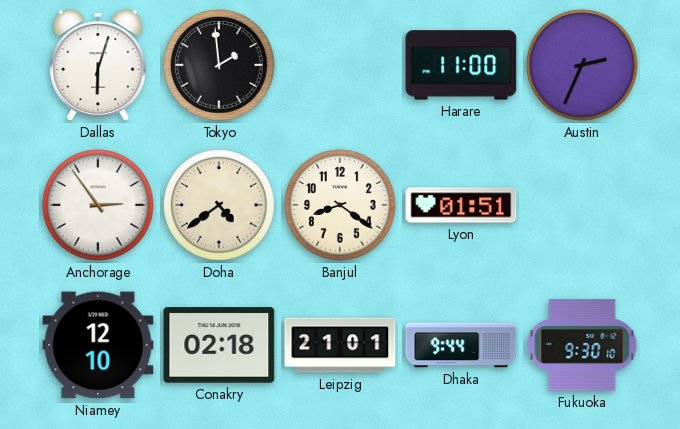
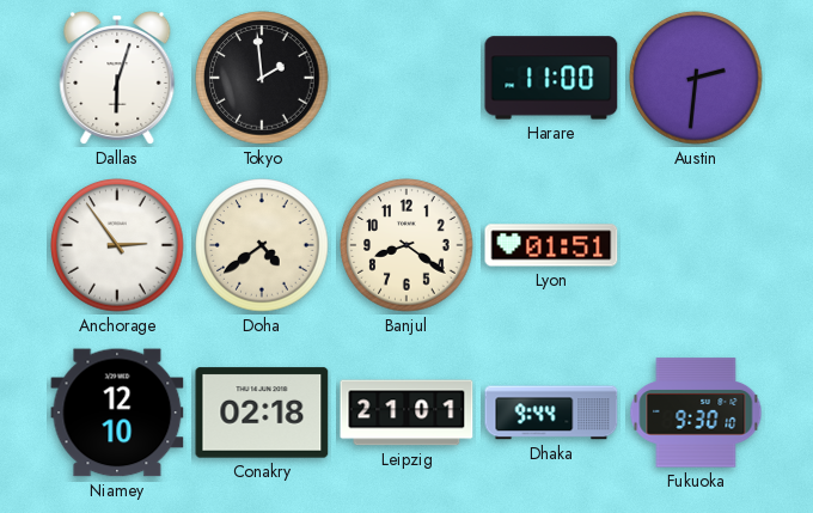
Austin: 2:34 -> 2:31
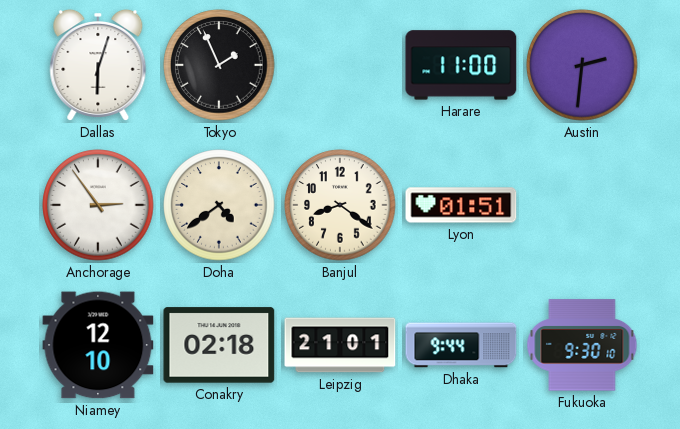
Tokyo: 1:59 -> 1:56
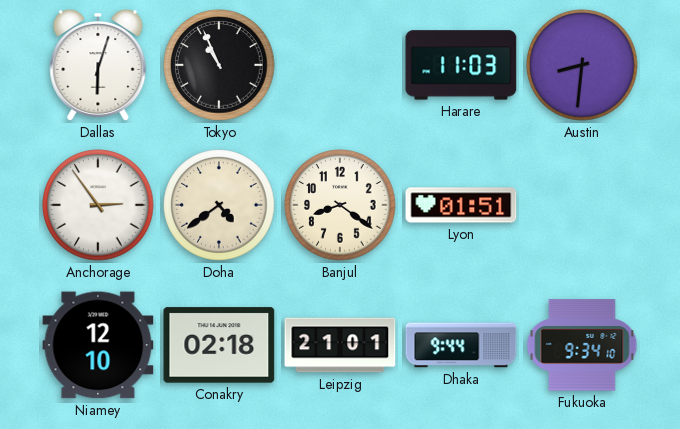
Tokyo: 1:56 -> 10:56
Harare: 11:00 -> 11:03
Austin: 2:31 -> 8:31
Fukuoka: 9:30 -> 9:34
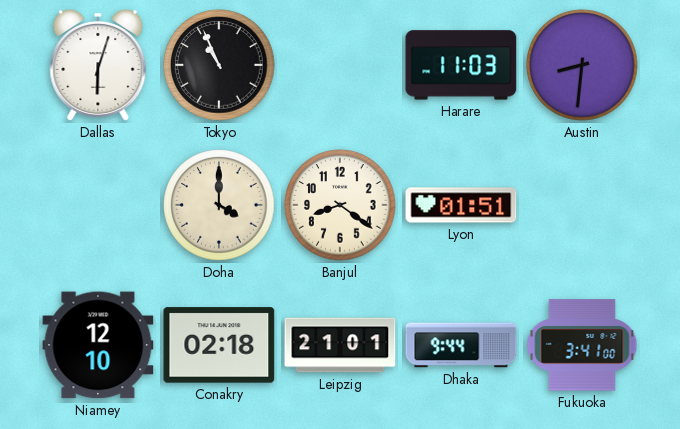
Anchorage: 2:54 -> none
Doha: 4:39 -> 4:00
Fukuoka: 9:34 -> 3:41
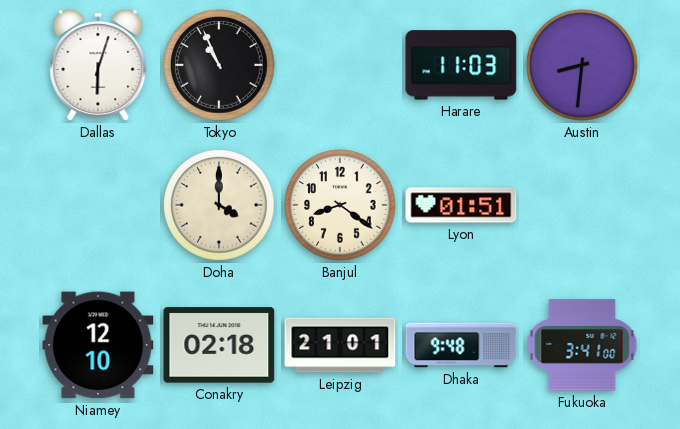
Dhaka: 9:44 -> 9:48
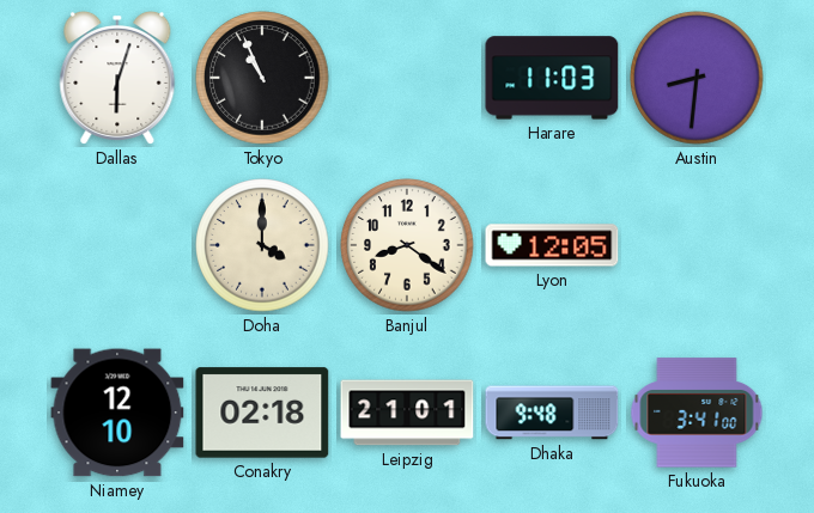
Lyon: 01:51 -> 12:05
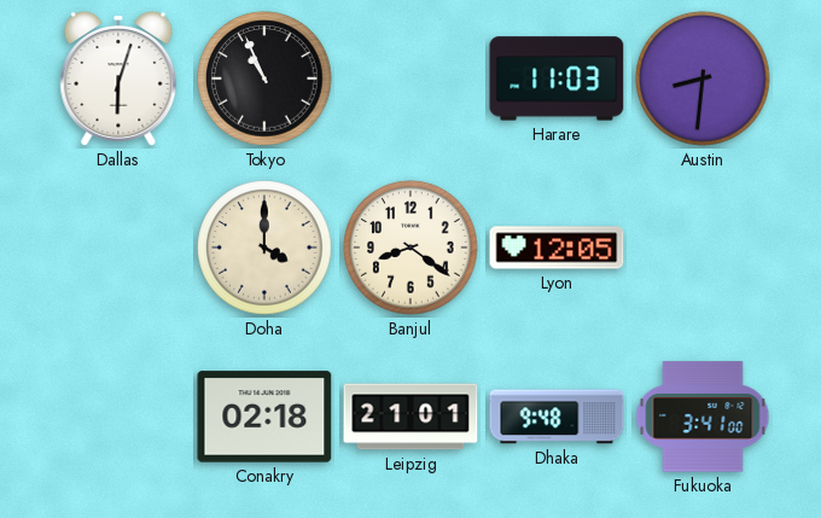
Niamey: 12:10 -> none
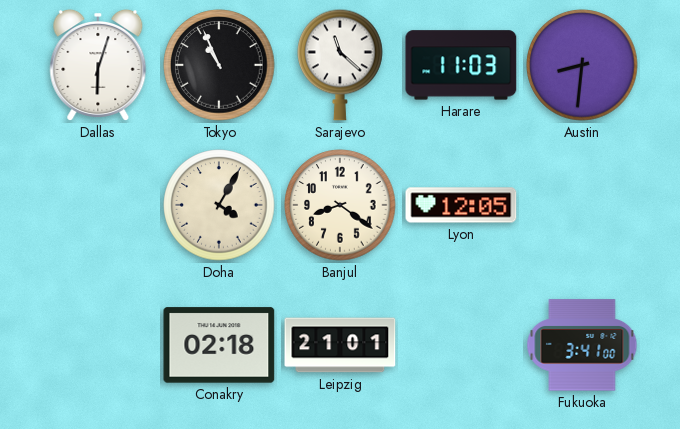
Sarajevo: none -> 11:22
Doha: 4:00 -> 4:05
Dhaka: 9:48 -> none
